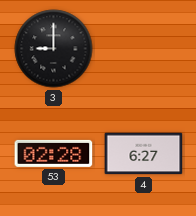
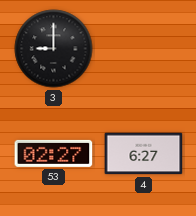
53: 02:28 -> 02:27
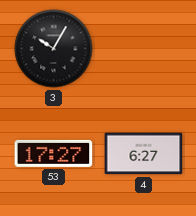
3: 9:00 -> 10:05
53: 02:27 -> 17:27
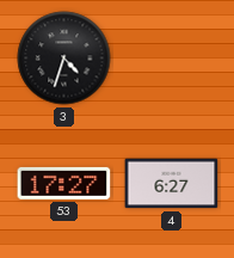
3: 10:05 -> 4:33
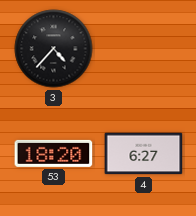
3: 4:33 -> 4:37
53: 17:27 -> 18:20
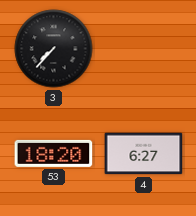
3: 4:37 -> 7:37
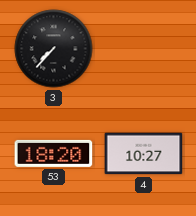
4: 6:27 -> 10:27
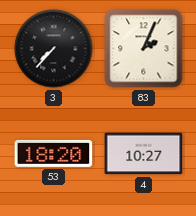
83: none -> 2:04
